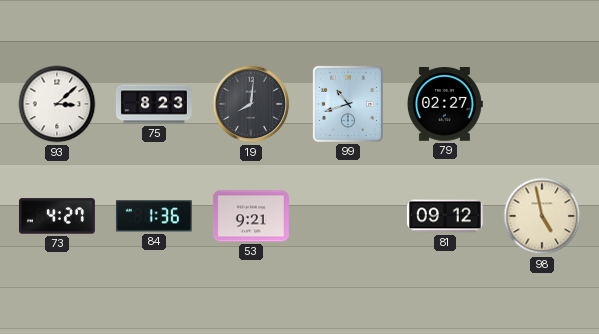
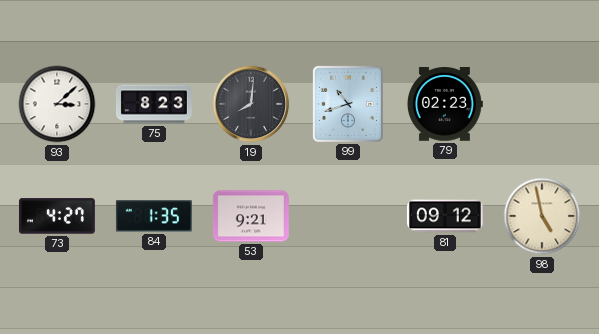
79: 02:27 -> 02:23
84: 1:36 -> 1:35
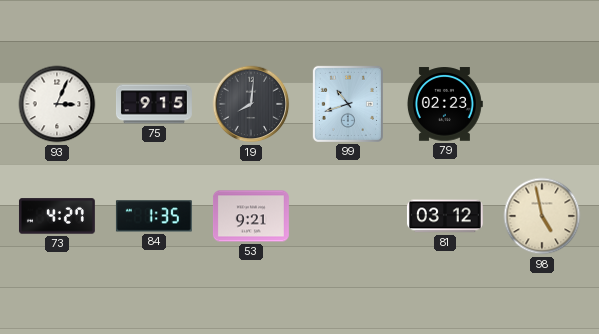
93: 3:08 -> 3:04
75: 8:23 -> 9:15
81: 09:12 -> 03:12
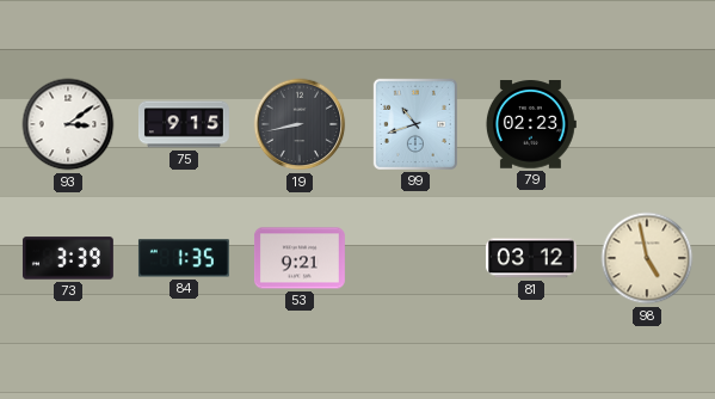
93: 3:04 -> 3:09
19: 8:01 -> 8:43
73: 4:27 -> 3:39
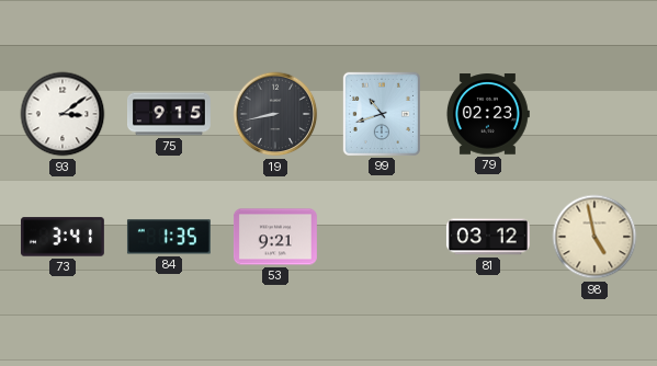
73: 3:39 -> 3:41
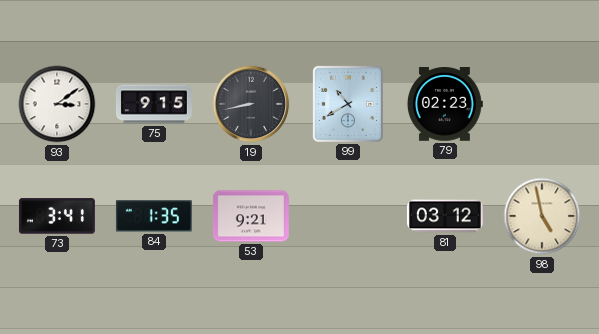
99: 10:42 -> 10:40
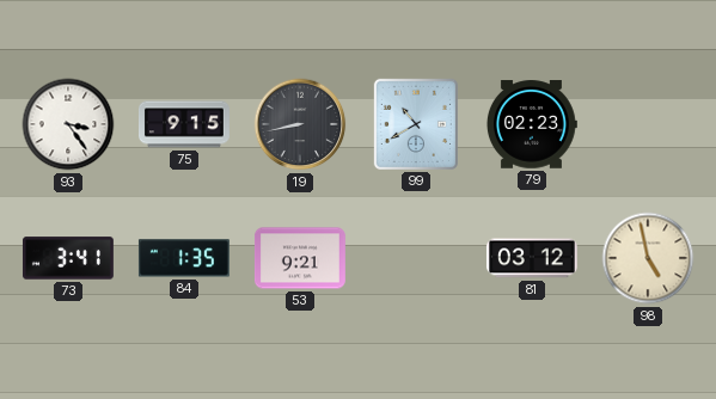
93: 3:09 -> 3:24
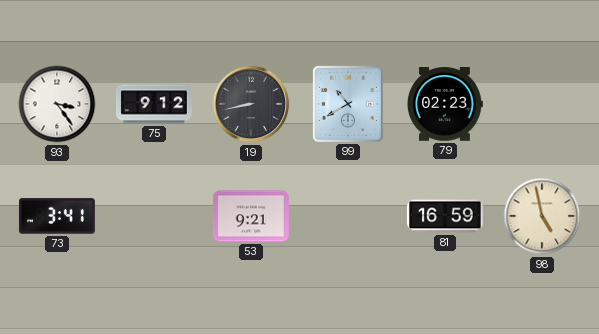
75: 9:15 -> 9:12
84: 1:35 -> none
81: 03:12 -> 16:59
